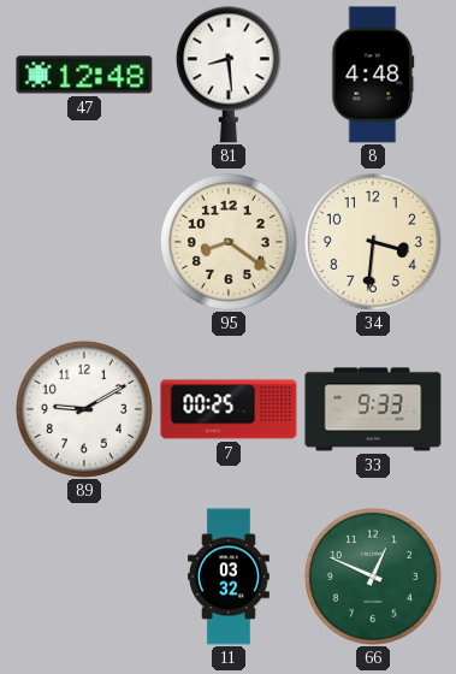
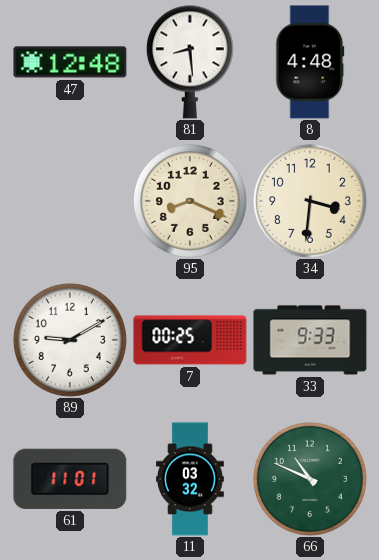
95: 8:21 -> 8:19
61: none -> 11:01
66: 12:49 -> 10:49
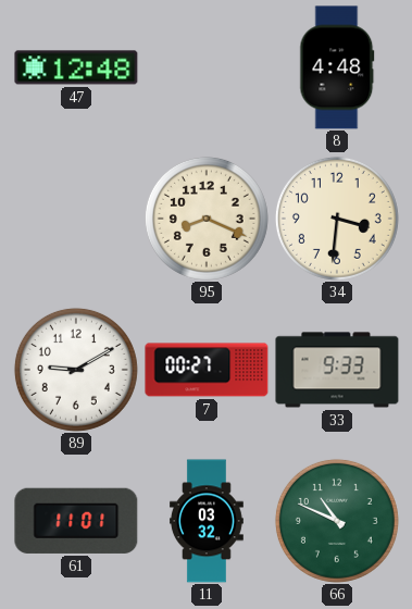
81: 8:29 -> none
7: 00:25 -> 00:27
